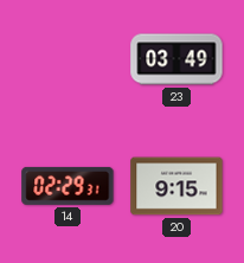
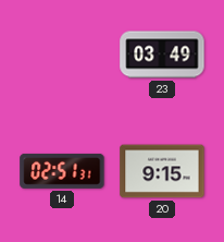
14: 02:29 -> 02:51
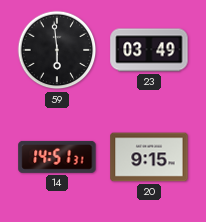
59: none -> 5:59
14: 02:51 -> 14:51
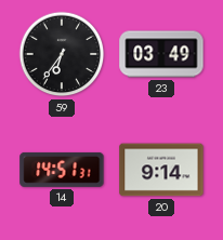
59: 5:59 -> 6:36
20: 9:15 -> 9:14
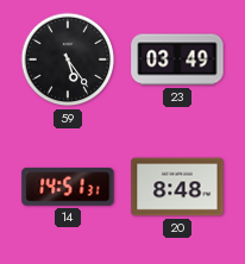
59: 6:36 -> 5:24
20: 9:14 -> 8:48
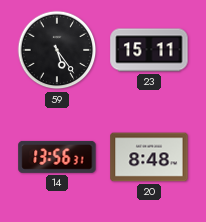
23: 03:49 -> 15:11
14: 14:51 -> 13:56
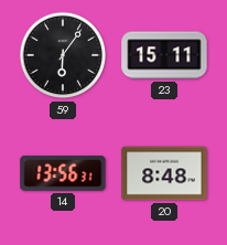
59: 5:24 -> 6:06
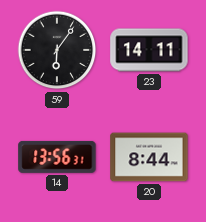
23: 15:11 -> 14:11
20: 8:48 -> 8:44
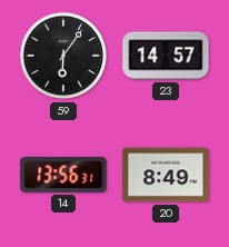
23: 14:11 -> 14:57
20: 8:44 -> 8:49
